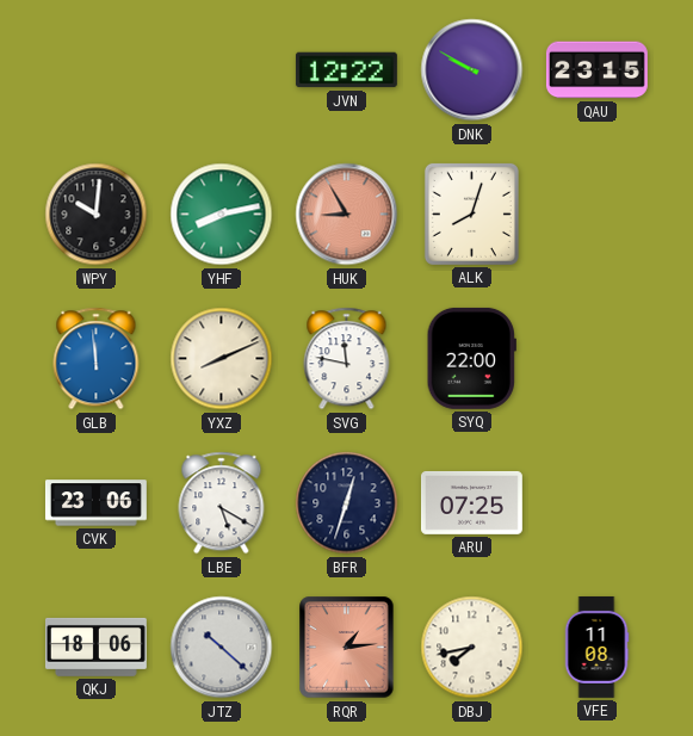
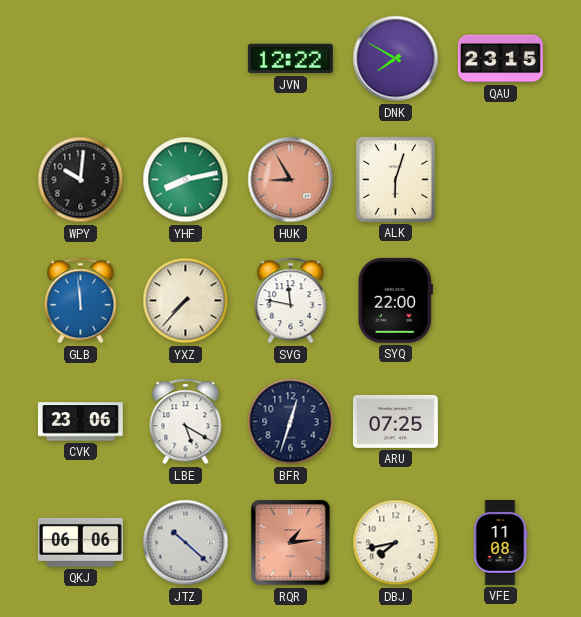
DNK: 9:50 -> 7:50
ALK: 8:03 -> 6:03
YXZ: 8:11 -> 7:37
QKJ: 18:06 -> 06:06
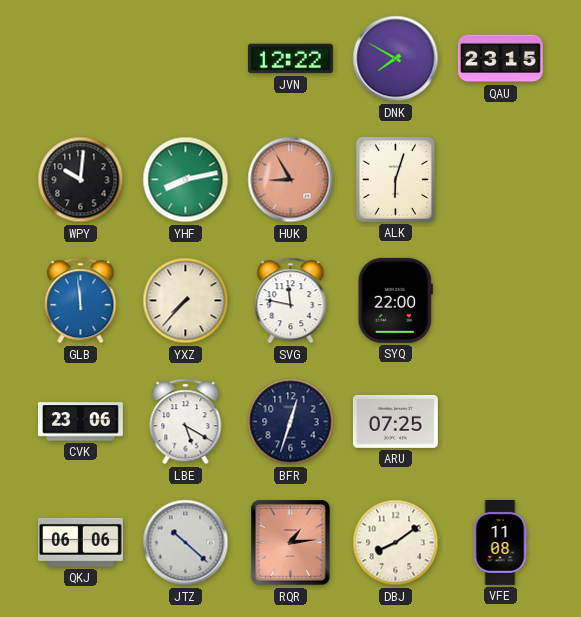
DBJ: 7:43 -> 8:09
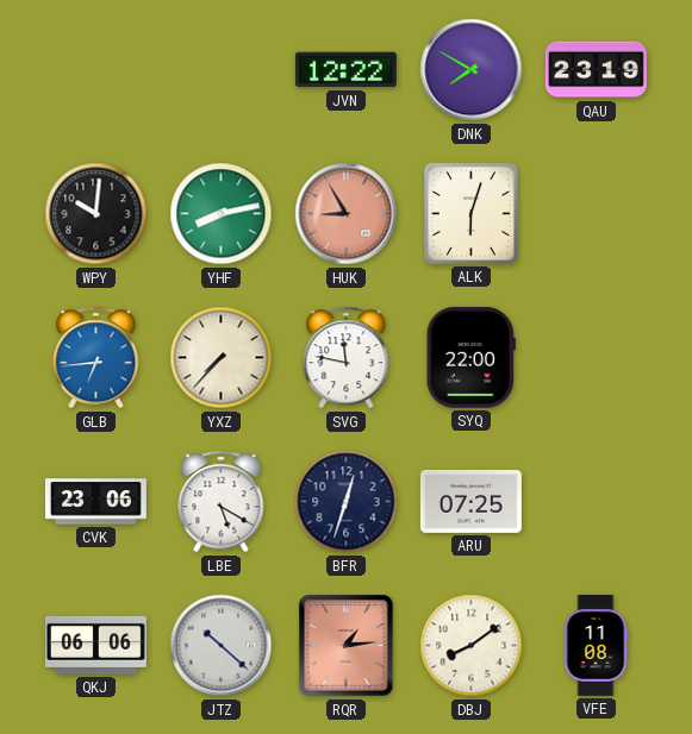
QAU: 23:15 -> 23:19
GLB: 11:59 -> 6:44
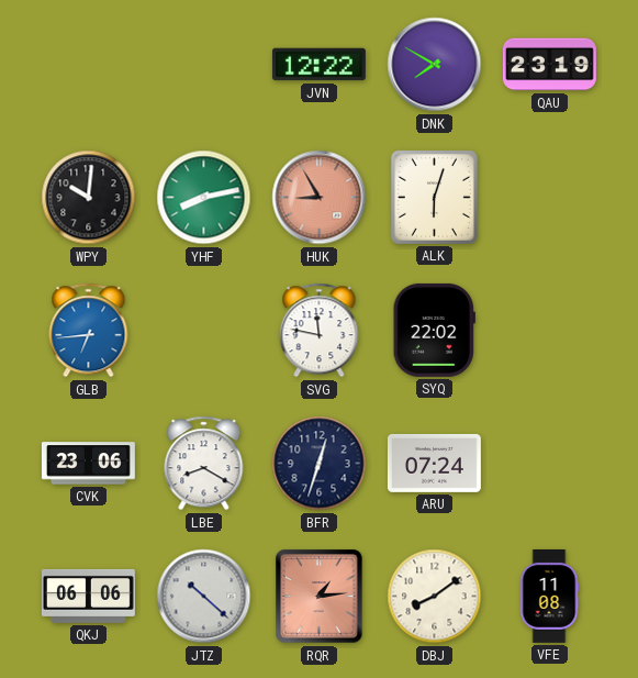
YXZ: 7:37 -> none
SYQ: 22:00 -> 22:02
LBE: 5:20 -> 8:20
ARU: 07:25 -> 07:24
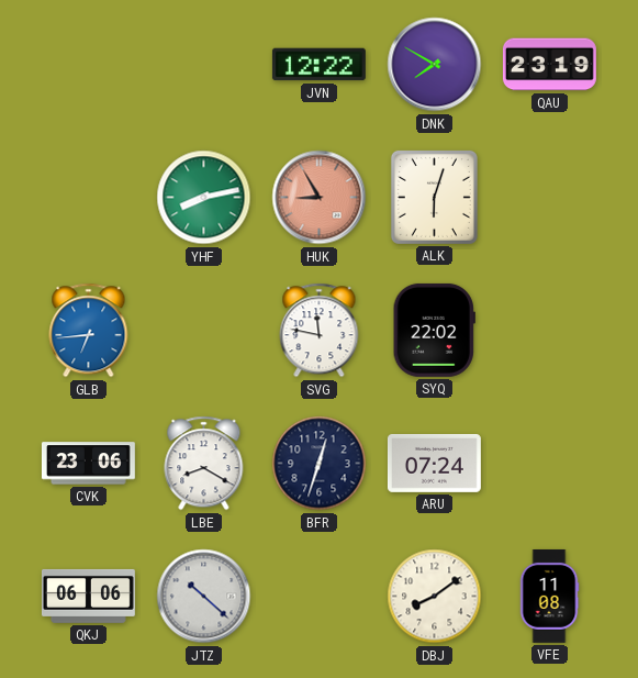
WPY: 10:01 -> none
RQR: 1:14 -> none
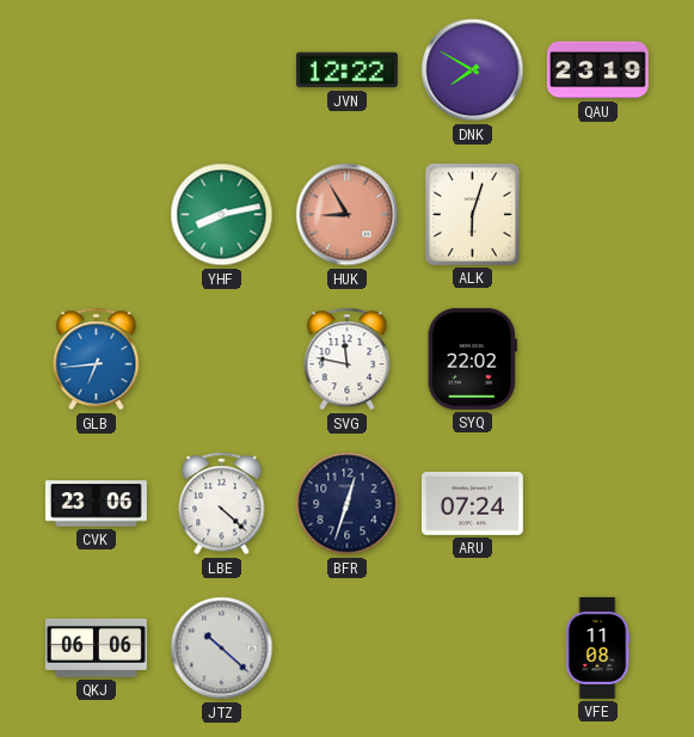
LBE: 8:20 -> 4:22
DBJ: 8:09 -> none
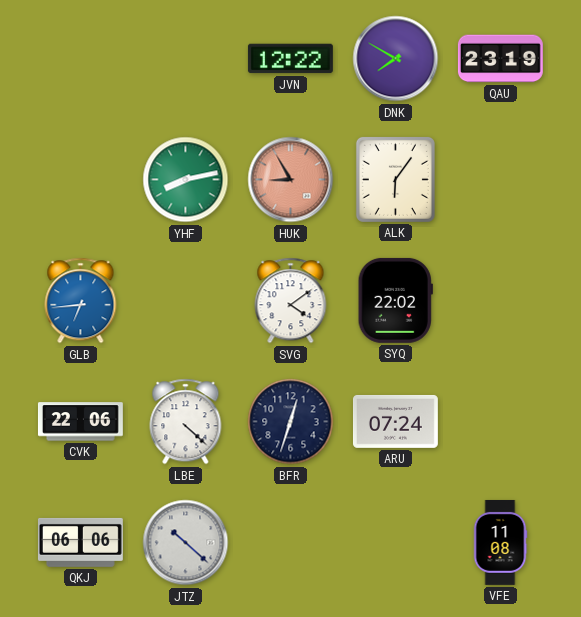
ALK: 6:03 -> 6:06
SVG: 11:47 -> 4:09
CVK: 23:06 -> 22:06
